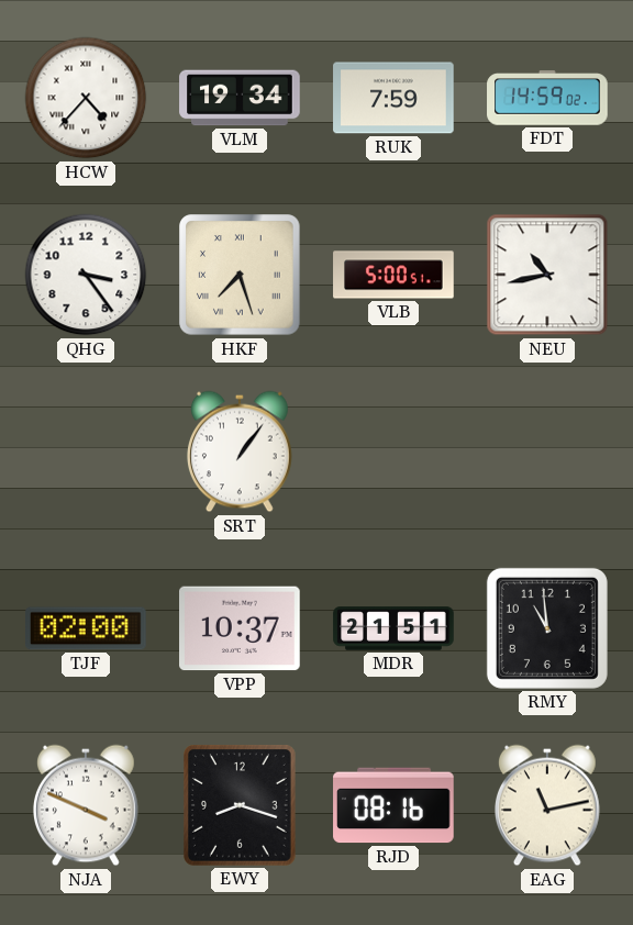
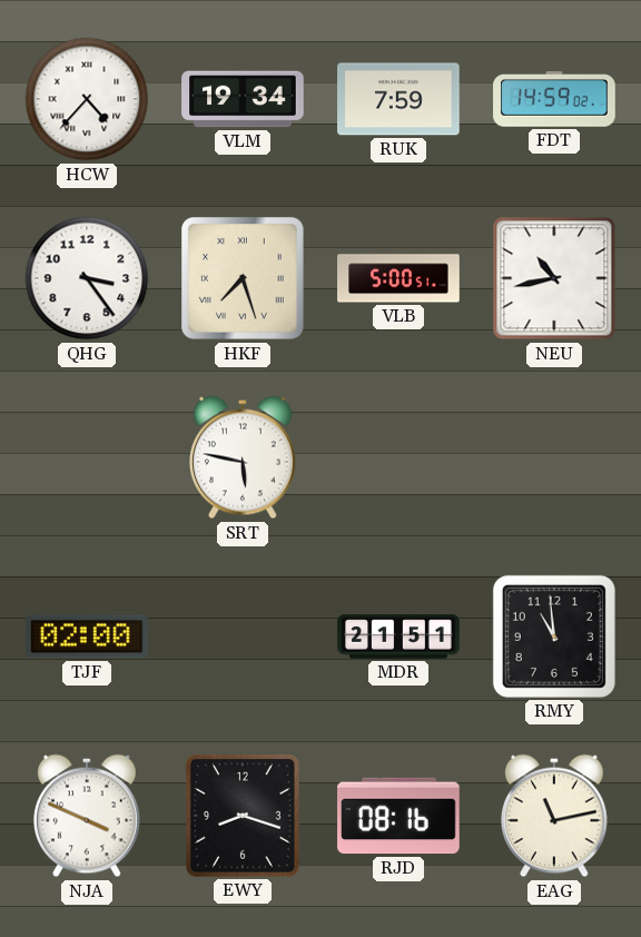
SRT: 1:06 -> 5:47
VPP: 10:37 -> none
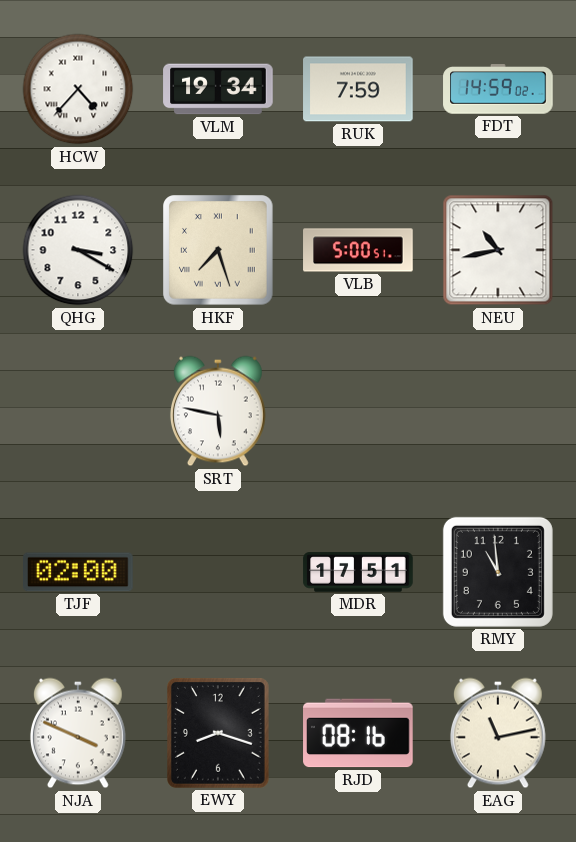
QHG: 3:24 -> 3:20
MDR: 21:51 -> 17:51
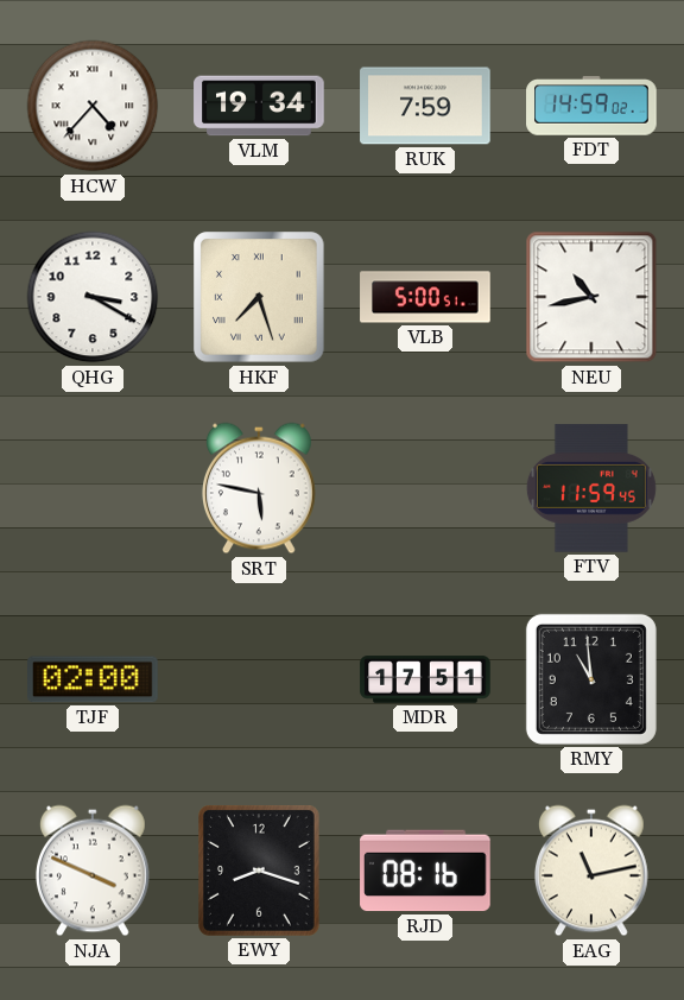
FTV: none -> 11:59
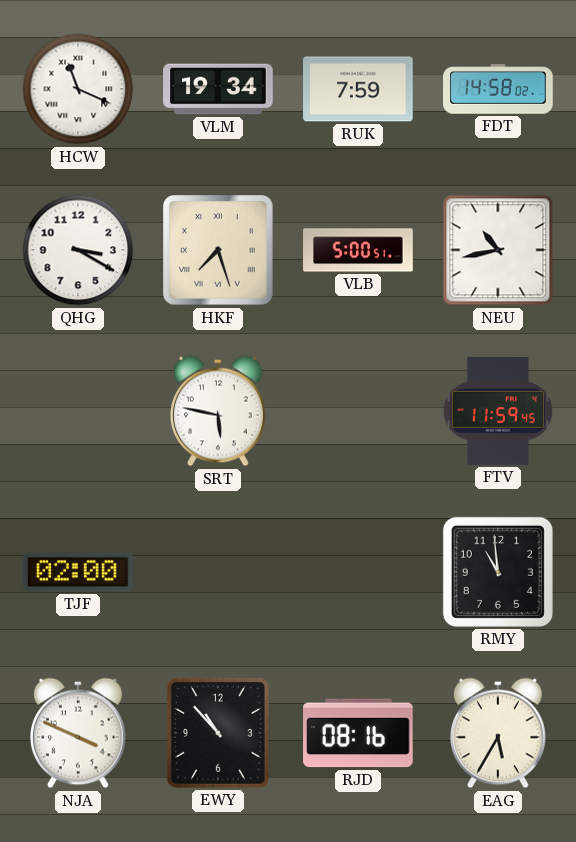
HCW: 4:37 -> 11:19
FDT: 14:59 -> 14:58
MDR: 17:51 -> none
EWY: 8:18 -> 10:53
EAG: 11:13 -> 5:35
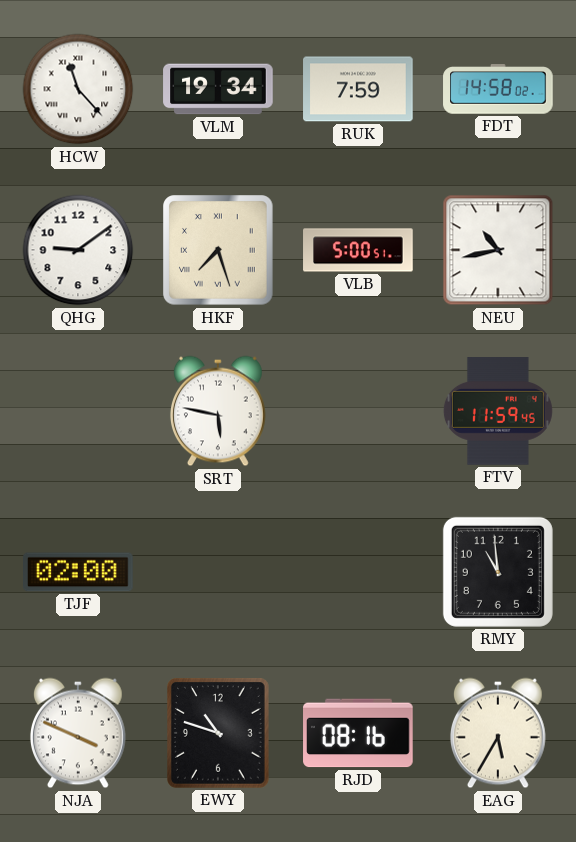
HCW: 11:19 -> 11:23
QHG: 3:20 -> 9:09
EWY: 10:53 -> 10:48
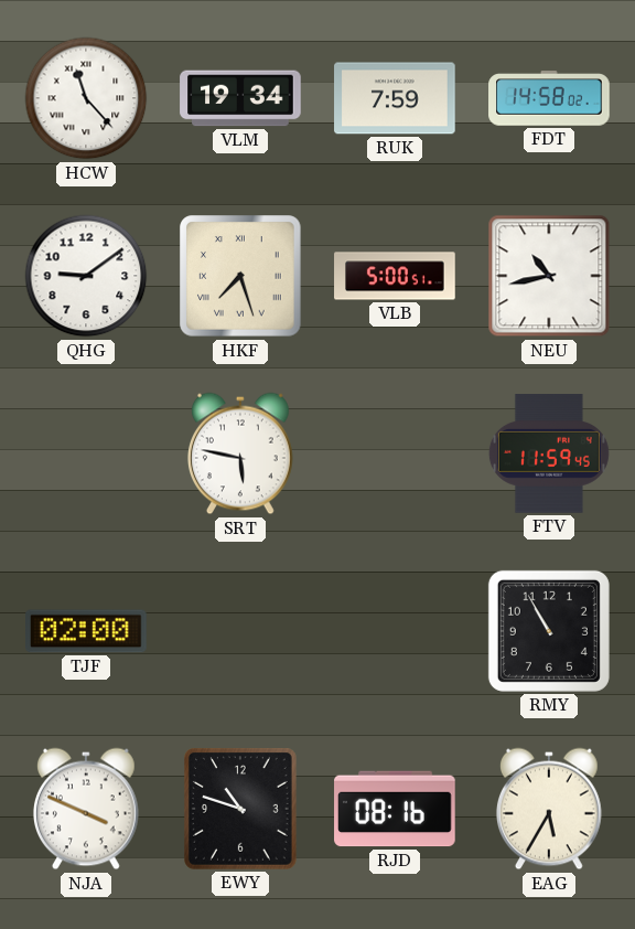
RMY: 10:59 -> 10:55
